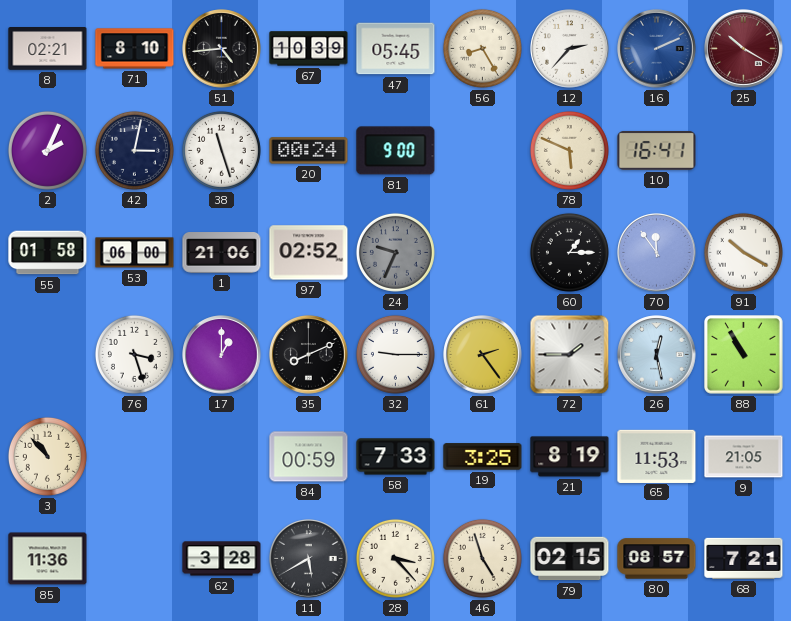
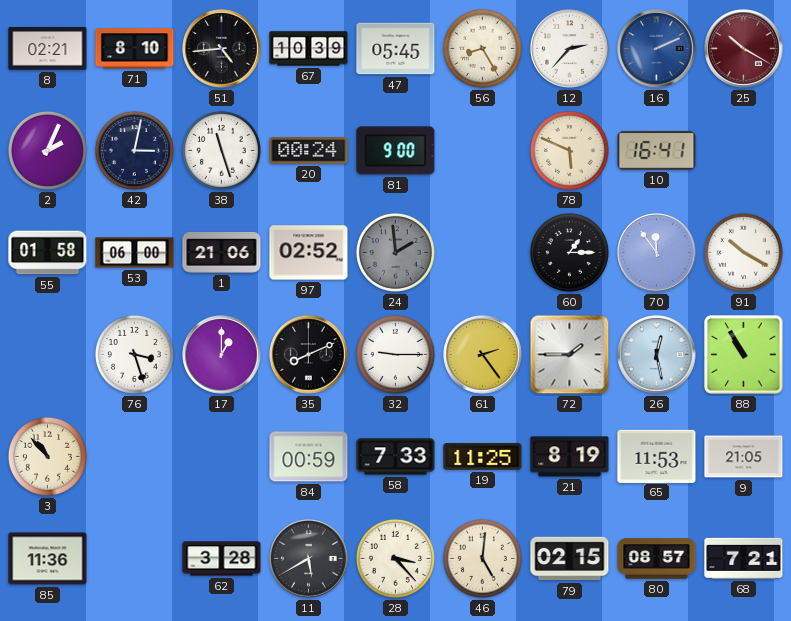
24: 9:34 -> 1:59
19: 3:25 -> 11:25
46: 4:57 -> 5:01
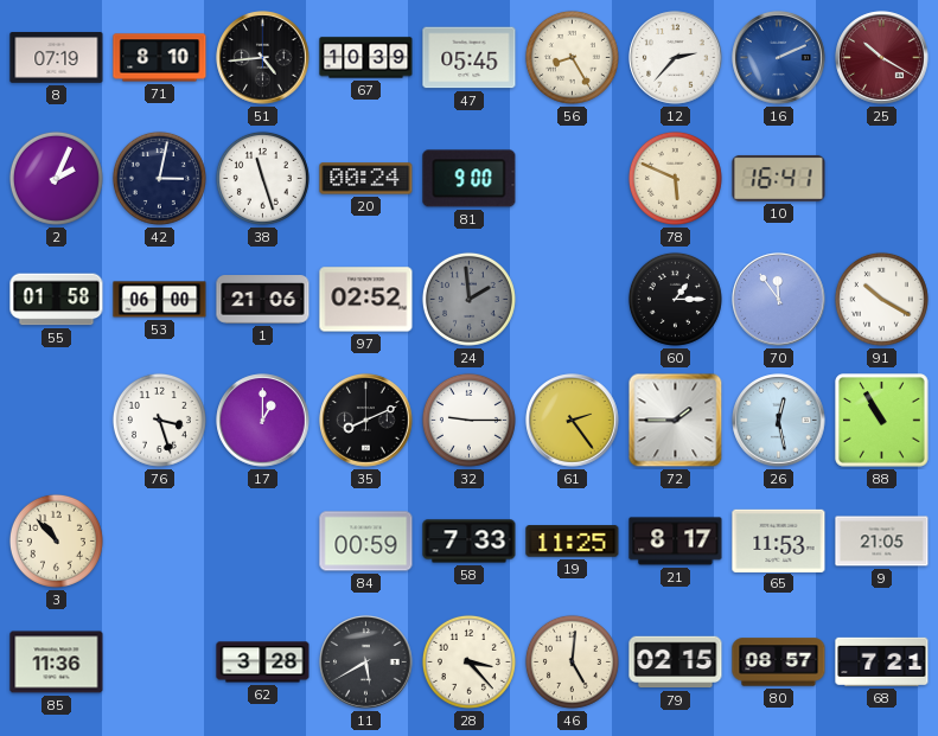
8: 02:21 -> 07:19
21: 8:19 -> 8:17
